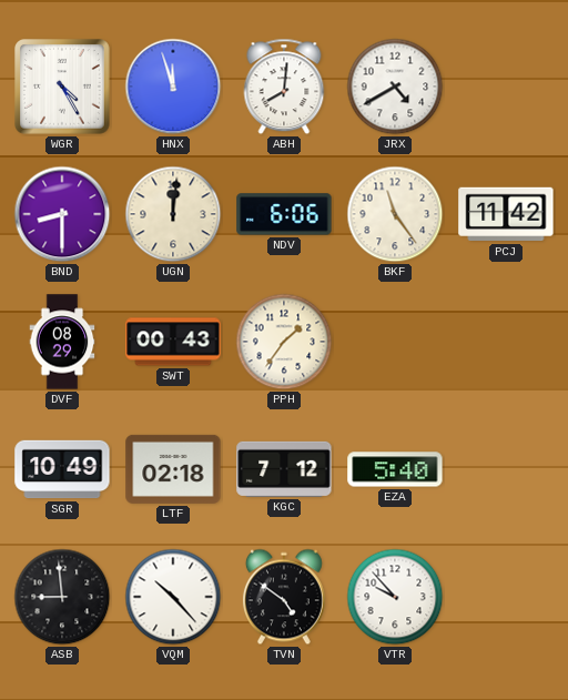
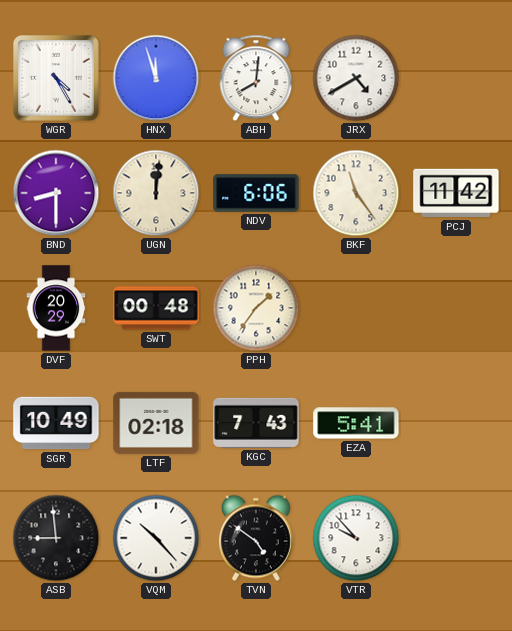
DVF: 08:29 -> 20:29
SWT: 00:43 -> 00:48
KGC: 7:12 -> 7:43
EZA: 5:40 -> 5:41
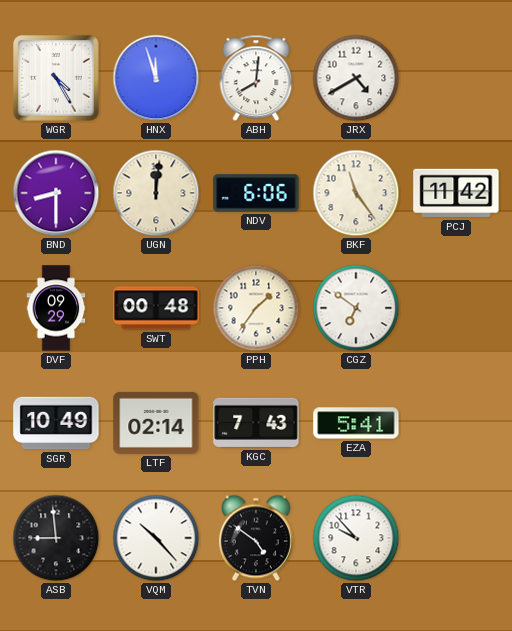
DVF: 20:29 -> 09:29
CGZ: none -> 6:51
LTF: 02:18 -> 02:14
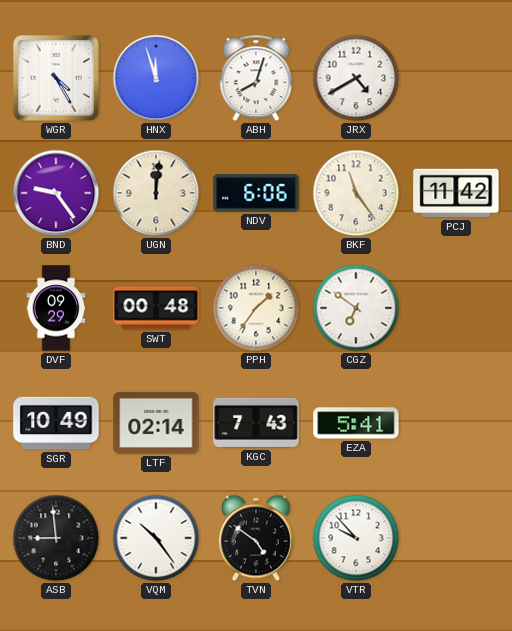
ABH: 8:01 -> 8:03
BND: 8:30 -> 9:24
VQM: 10:23 -> 10:24
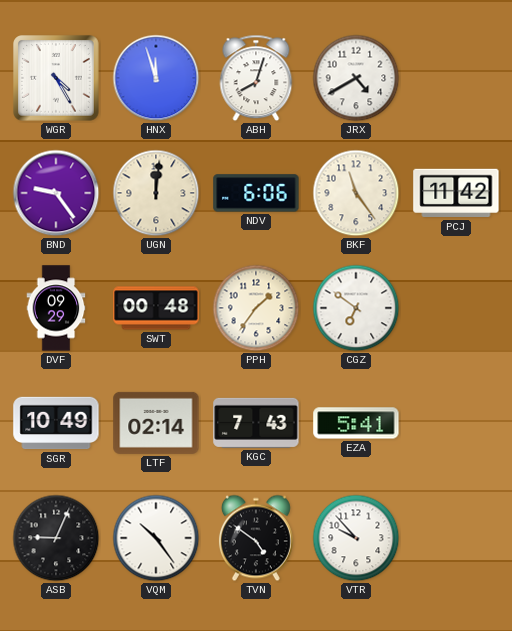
ASB: 8:59 -> 9:04
